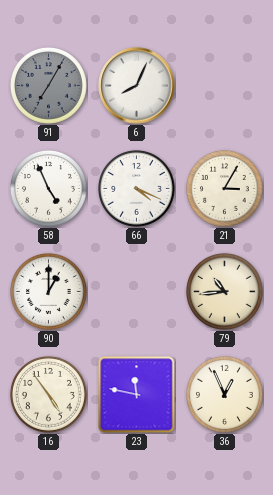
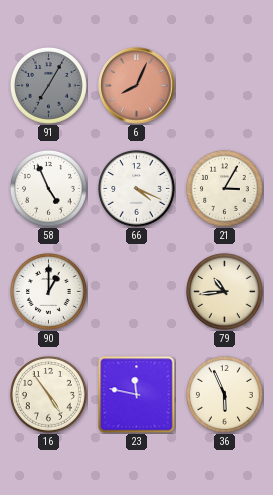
6 dial: white -> salmon
36: 12:56 -> 5:56
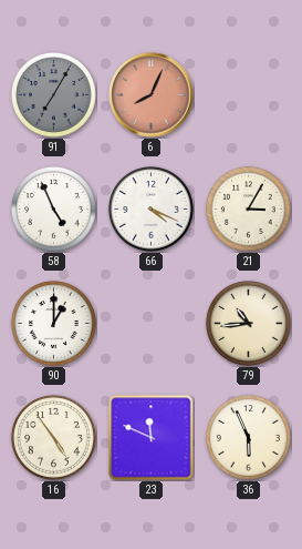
23: 11:47 -> 11:49
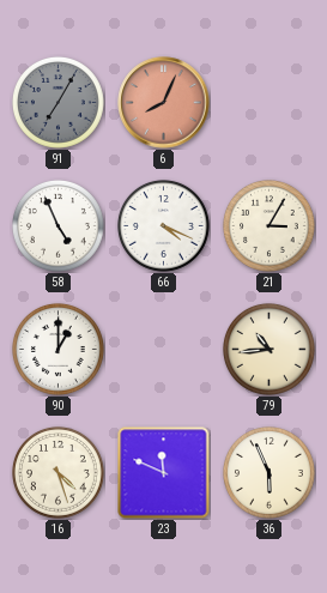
16: 4:54 -> 4:27
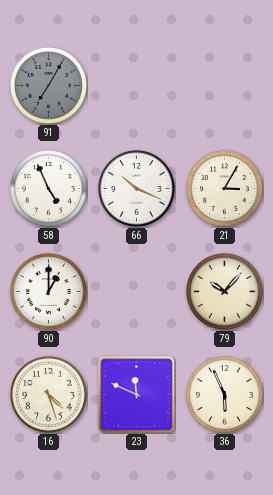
6: 8:04 -> none
66: 4:19 -> 10:19
79: 10:44 -> 10:07
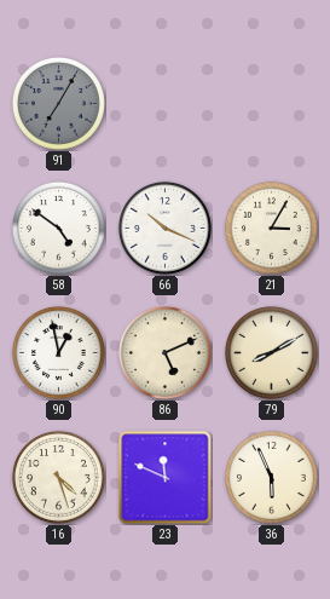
58: 4:56 -> 4:51
90: 1:00 -> 12:58
86: none -> 5:11
79: 10:07 -> 8:10
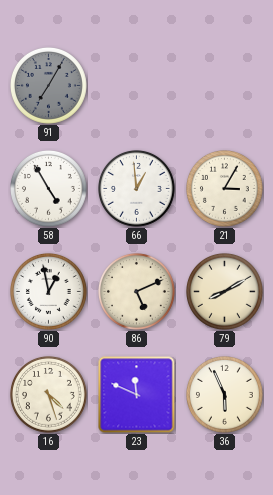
58: 4:51 -> 4:55
66: 10:19 -> 12:59
